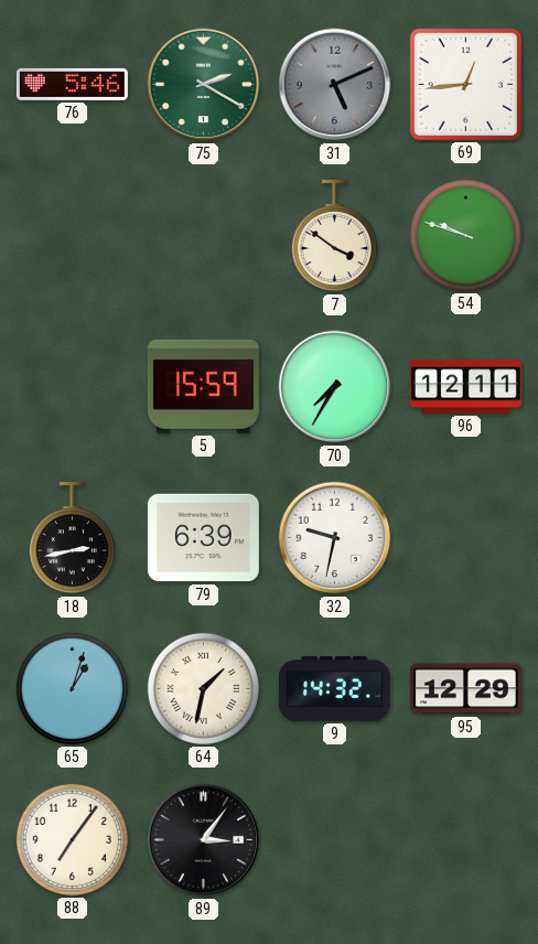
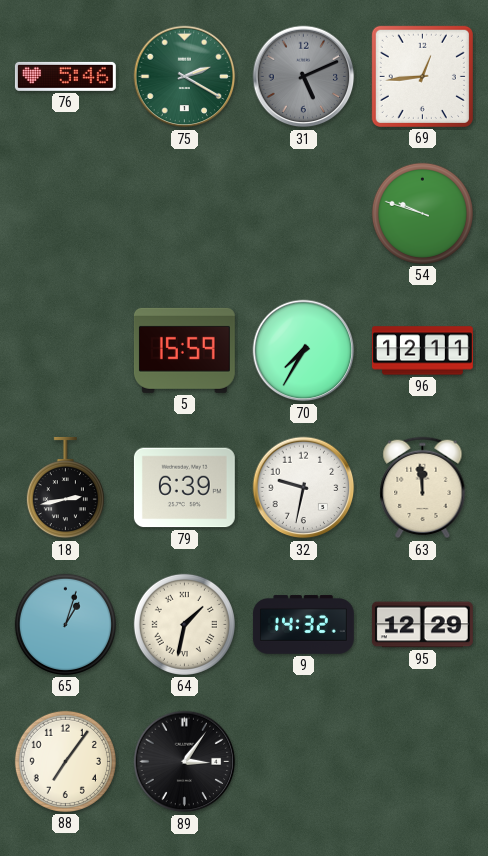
7: 3:51 -> none
63: none -> 11:59
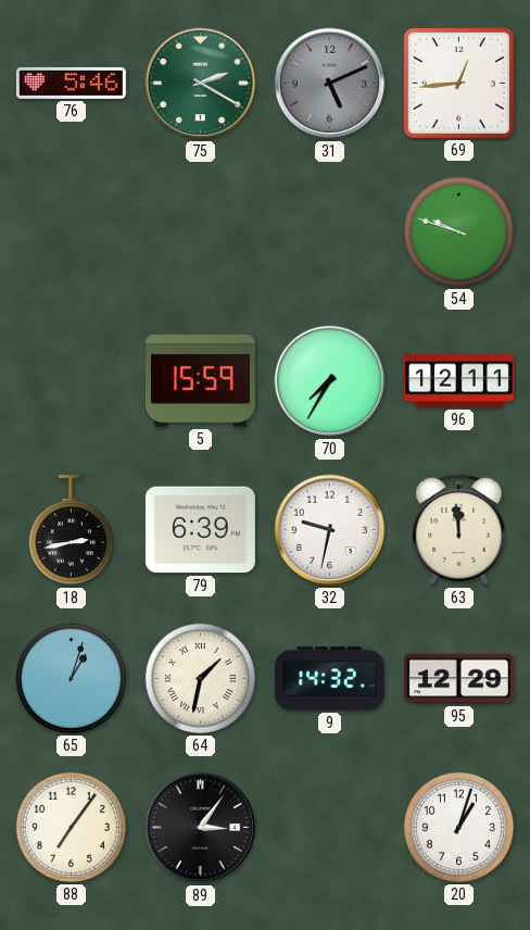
20: none -> 1:03
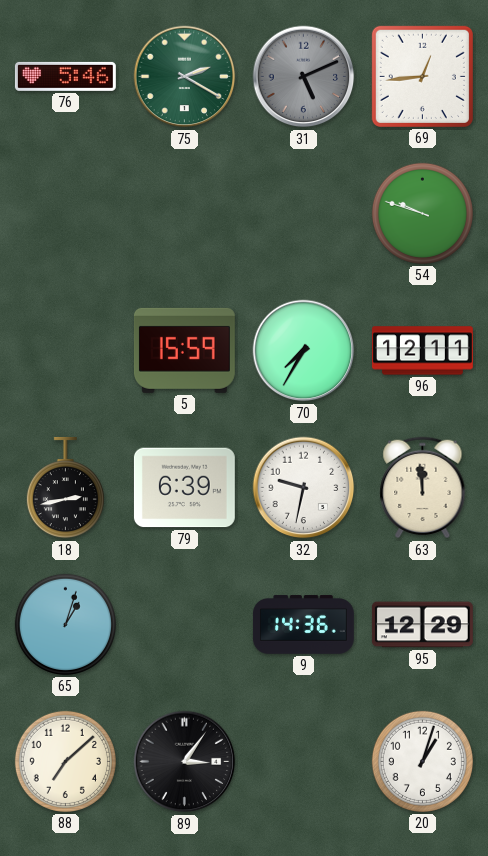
64: 1:32 -> none
9: 14:32 -> 14:36
88: 7:06 -> 7:08
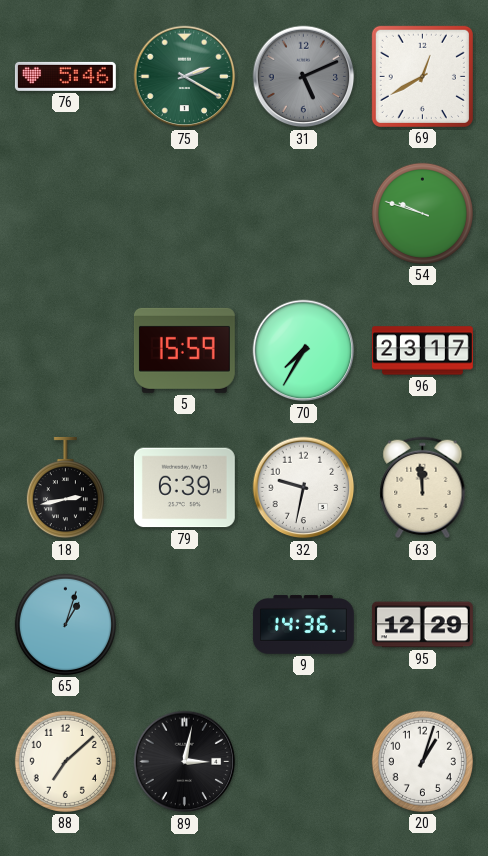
69: 12:44 -> 12:40
96: 12:11 -> 23:17
89: 3:06 -> 3:02
